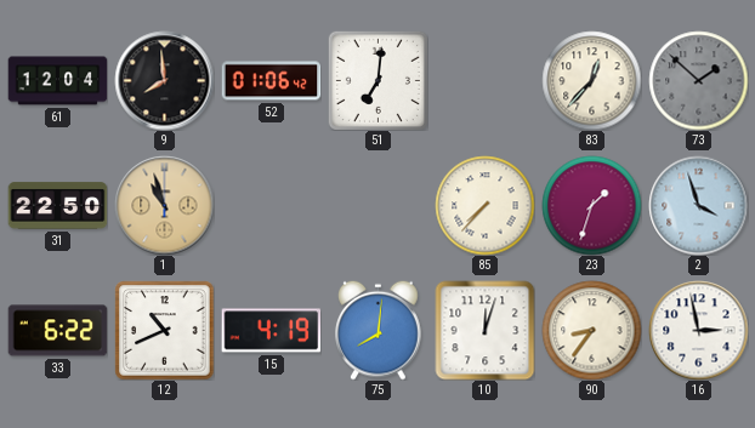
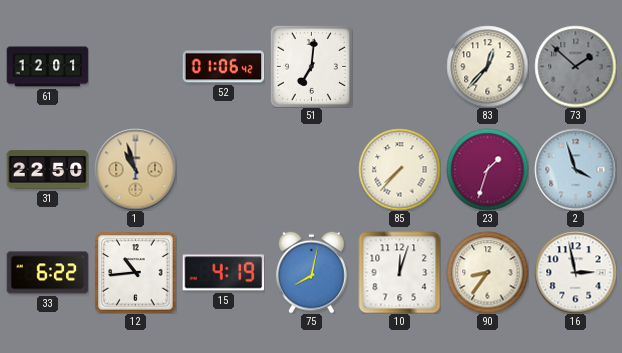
61: 12:04 -> 12:01
9: 7:59 -> none
12: 10:41 -> 10:44
75: 8:01 -> 8:02
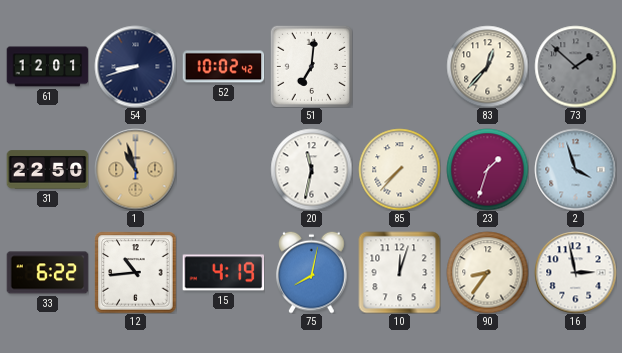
54: none -> 8:42
52: 01:06 -> 10:02
20: none -> 11:32
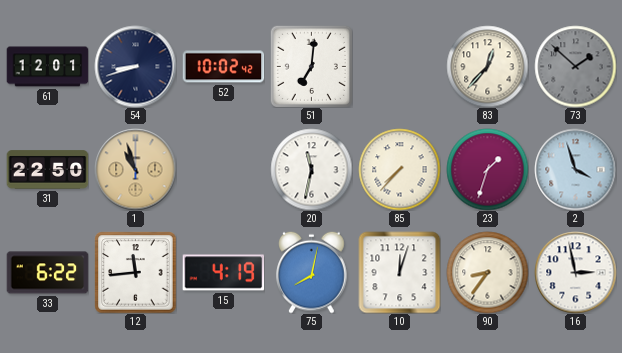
12: 10:44 -> 11:44
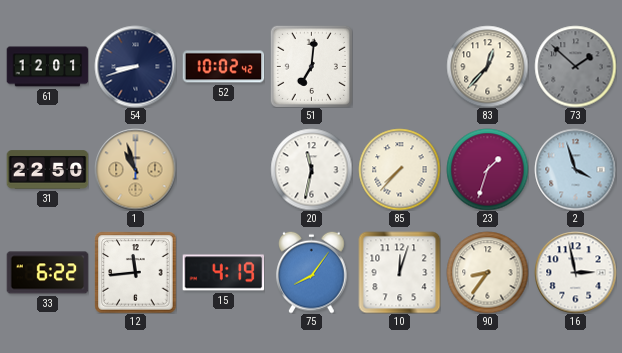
75: 8:02 -> 8:06
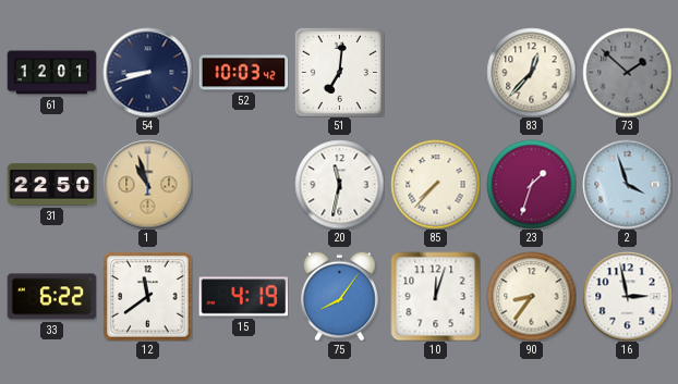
52: 10:02 -> 10:03
12: 11:44 -> 11:39
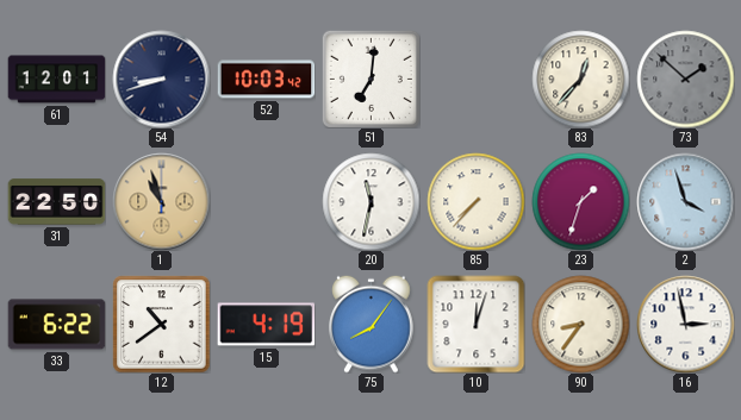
12: 11:39 -> 10:39
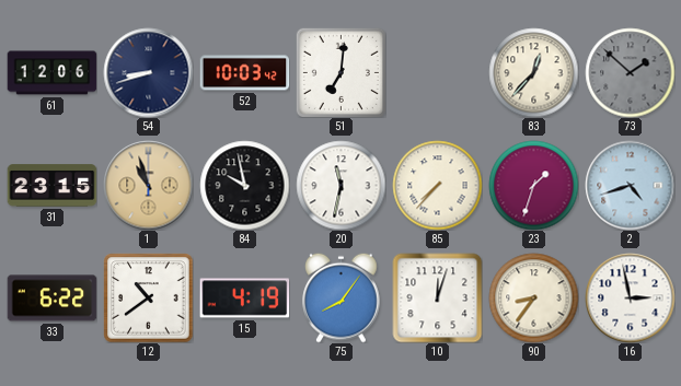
61: 12:01 -> 12:06
31: 22:50 -> 23:15
84: none -> 9:58
2: 3:57 -> 4:42
